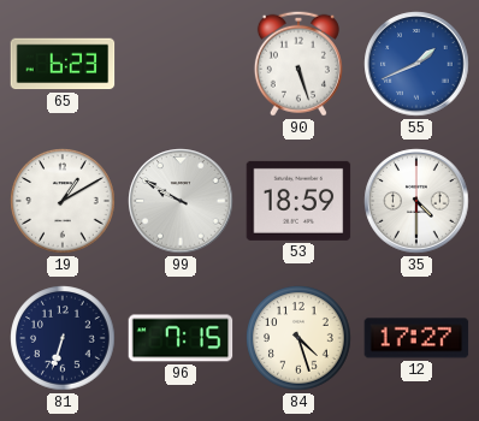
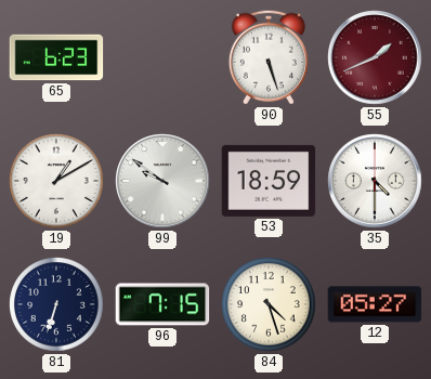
55 dial: blue -> burgundy
99: 9:50 -> 9:51
12: 17:27 -> 05:27
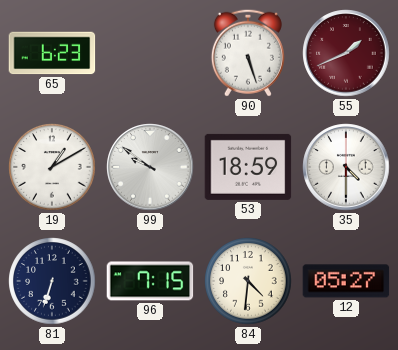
84: 4:27 -> 4:31
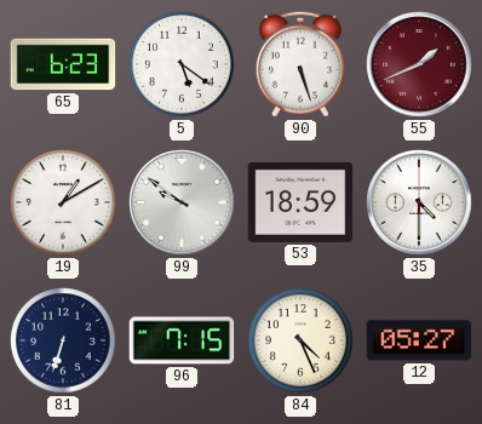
5: none -> 5:21
84: 4:31 -> 4:26
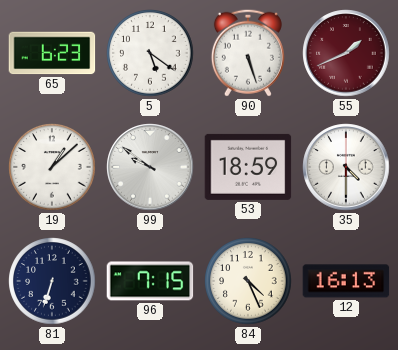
19: 1:10 -> 1:08
12: 05:27 -> 16:13
